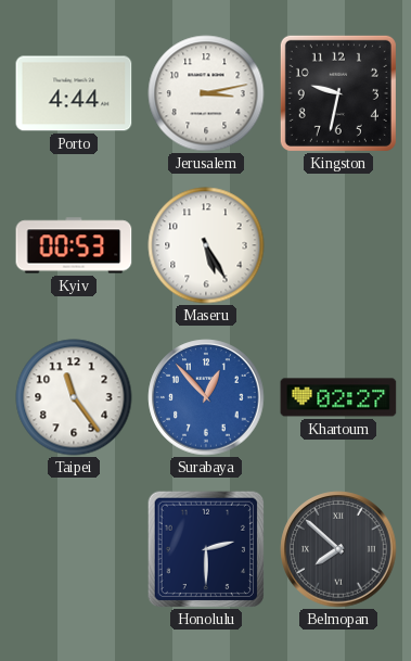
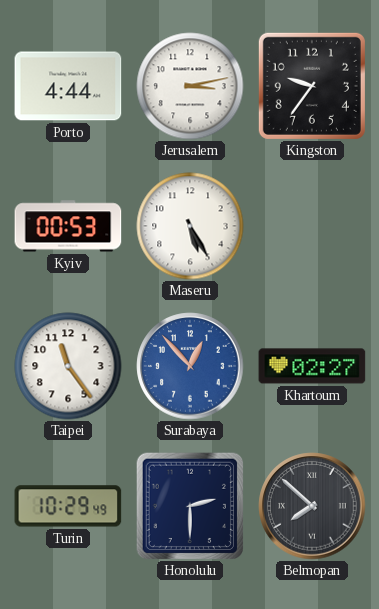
Kingston: 9:32 -> 9:36
Turin: none -> 10:29
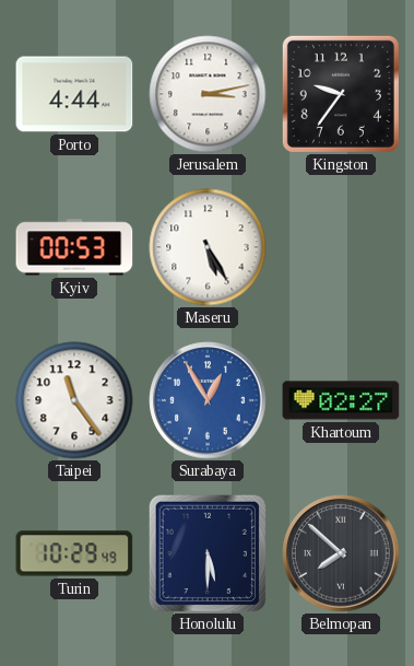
Surabaya: 12:53 -> 12:55
Honolulu: 2:30 -> 5:30
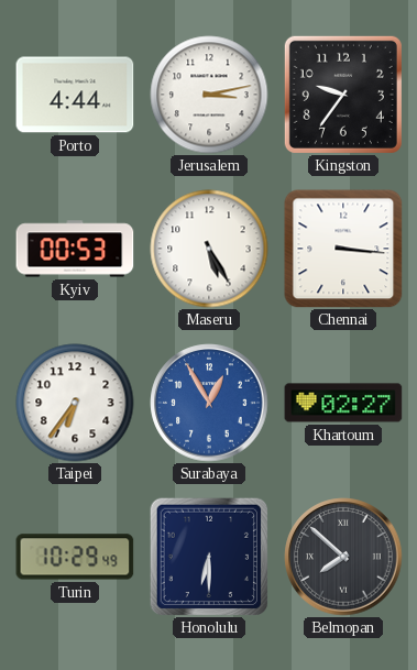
Chennai: none -> 3:16
Taipei: 11:24 -> 6:36
Honolulu: 5:30 -> 6:30
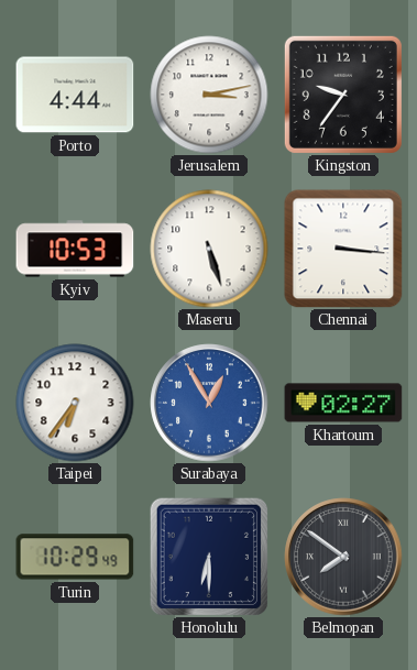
Kyiv: 00:53 -> 10:53
Maseru: 5:25 -> 5:27
Belmopan: 7:52 -> 7:51
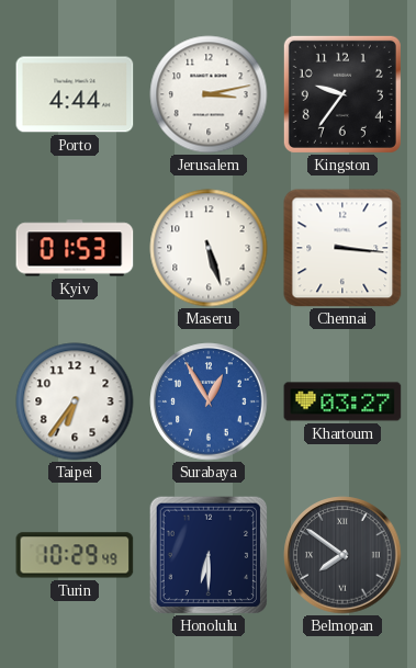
Kyiv: 10:53 -> 01:53
Khartoum: 02:27 -> 03:27
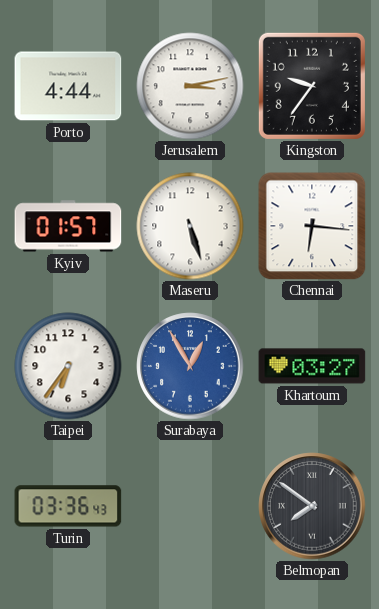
Kyiv: 01:53 -> 01:57
Chennai: 3:16 -> 6:16
Turin: 10:29 -> 03:36
Honolulu: 6:30 -> none
